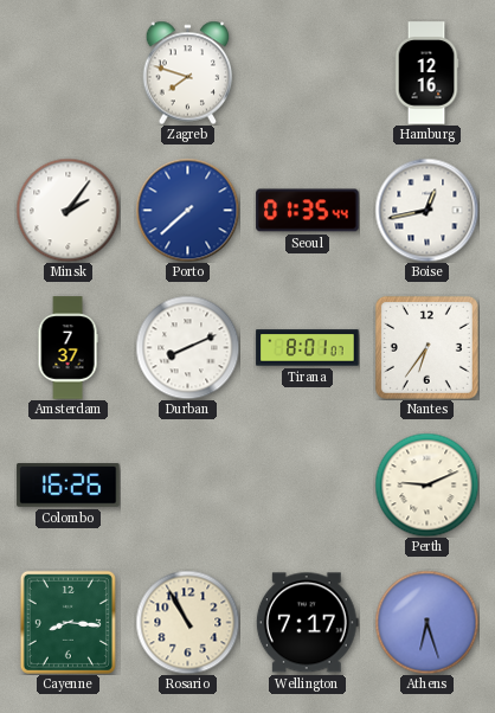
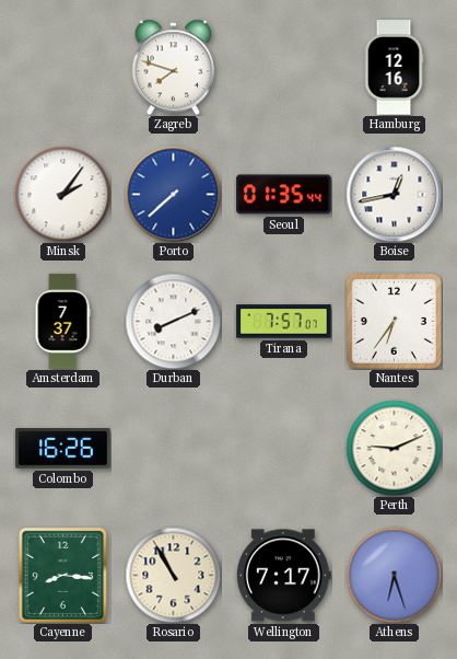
Tirana: 8:01 -> 7:57
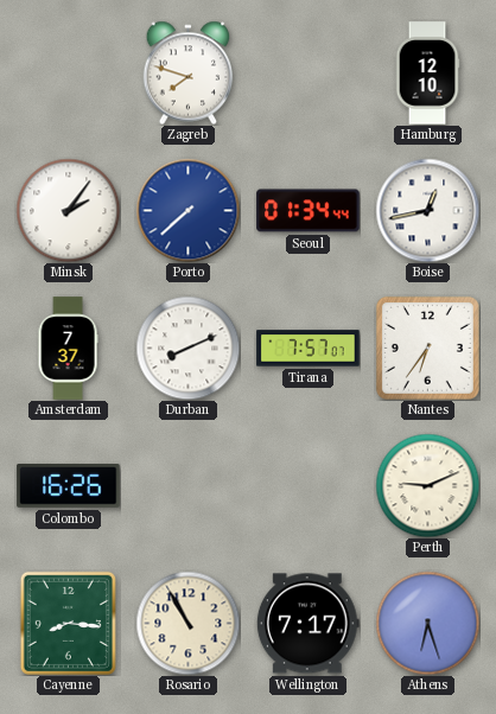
Hamburg: 12:16 -> 12:10
Seoul: 01:35 -> 01:34
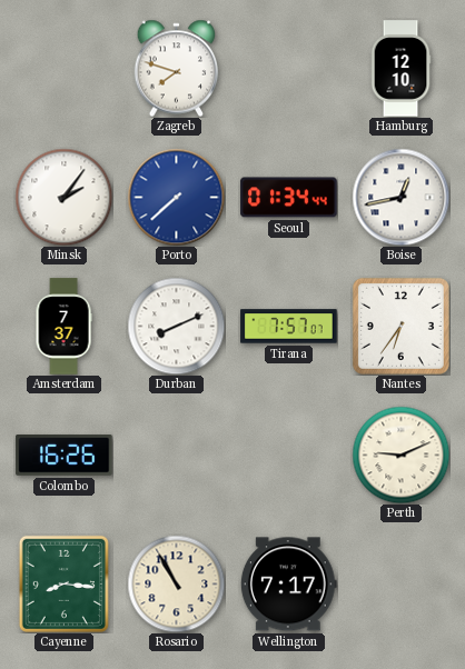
Athens: 6:27 -> none
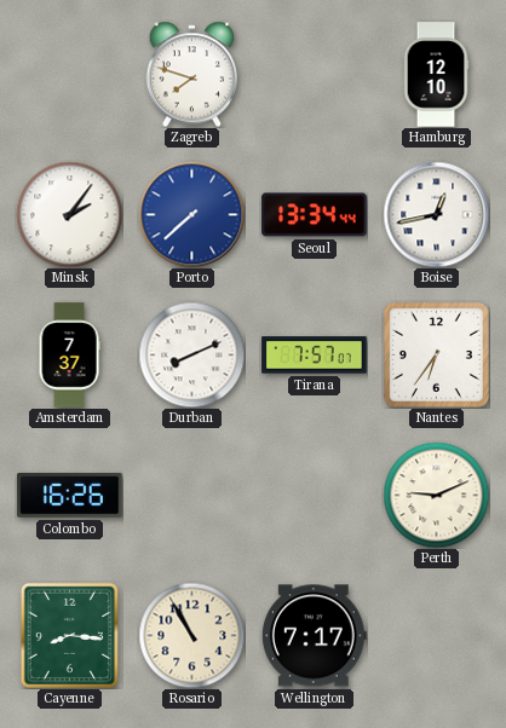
Seoul: 01:34 -> 13:34
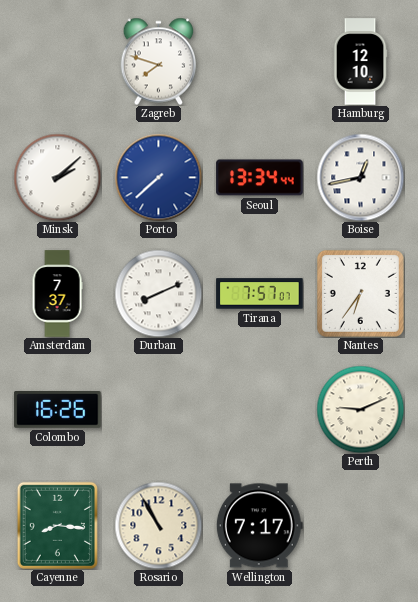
Minsk: 2:06 -> 2:08
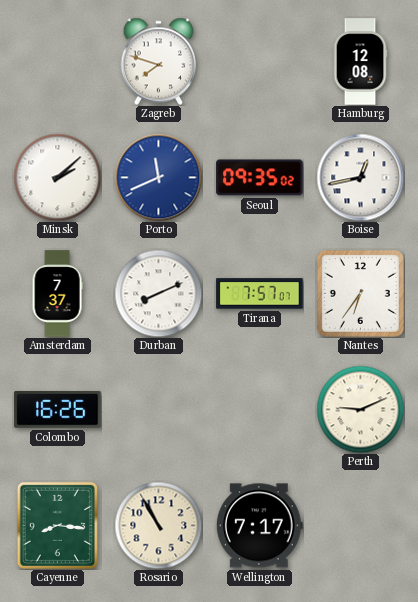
Hamburg: 12:10 -> 12:08
Porto: 7:38 -> 11:41
Seoul: 13:34 -> 09:35
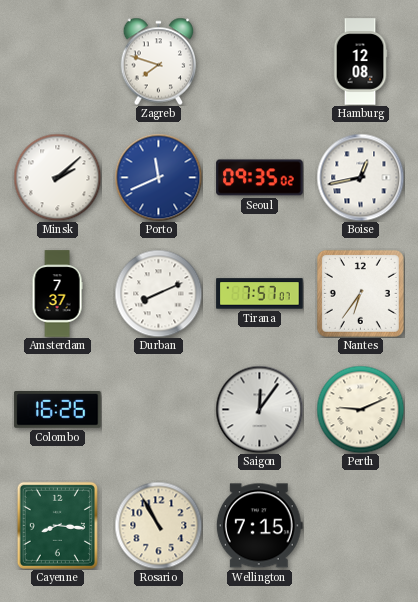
Saigon: none -> 12:06
Wellington: 7:17 -> 7:15
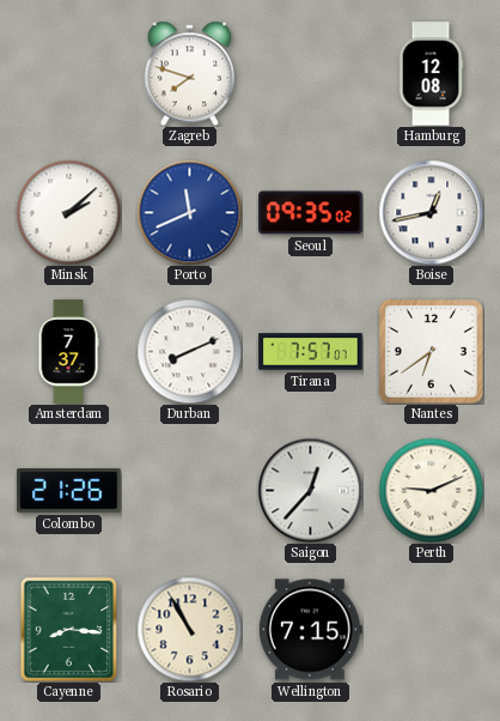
Nantes: 6:36 -> 6:39
Colombo: 16:26 -> 21:26
Saigon: 12:06 -> 12:37
